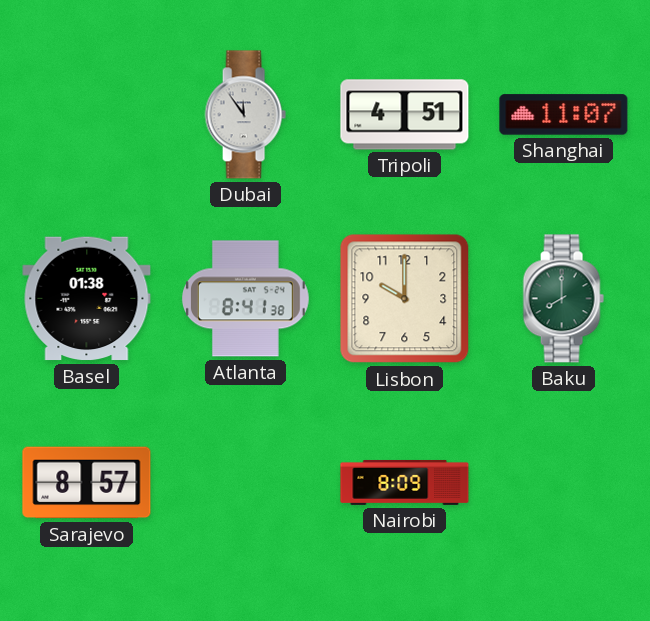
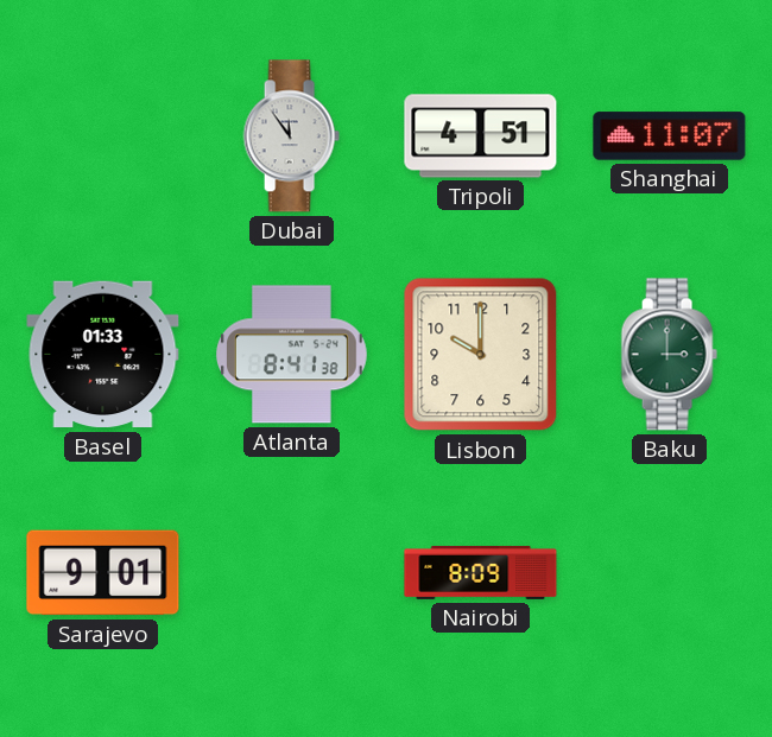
Basel: 01:38 -> 01:33
Baku: 8:00 -> 3:00
Sarajevo: 8:57 -> 9:01
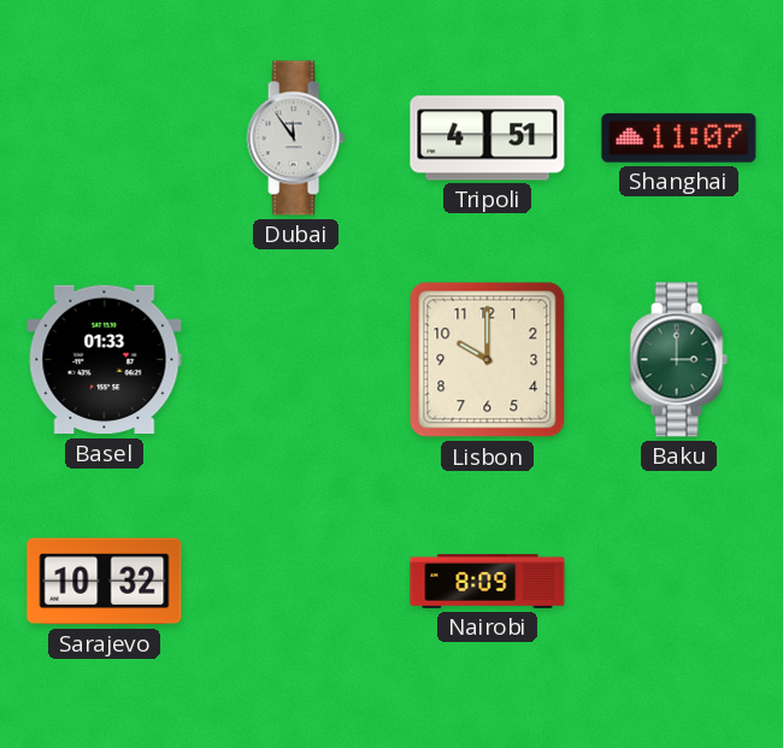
Atlanta: 8:41 -> none
Sarajevo: 9:01 -> 10:32
